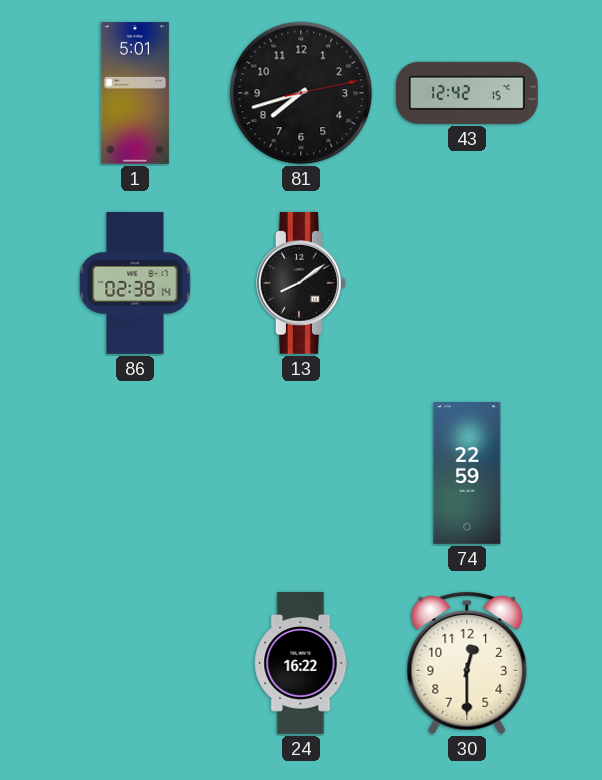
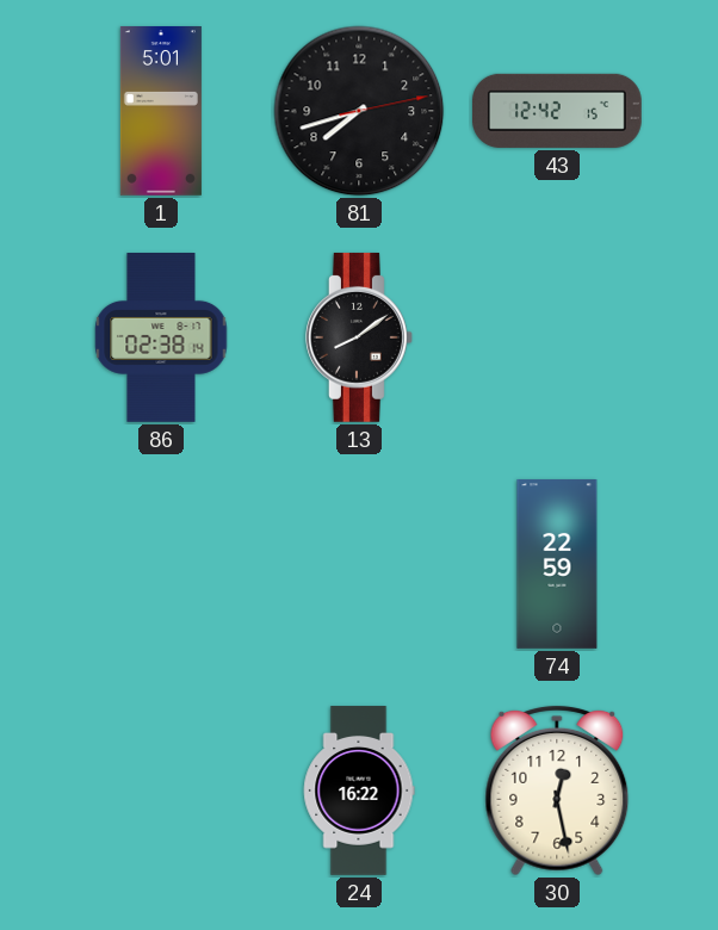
30: 12:30 -> 12:28
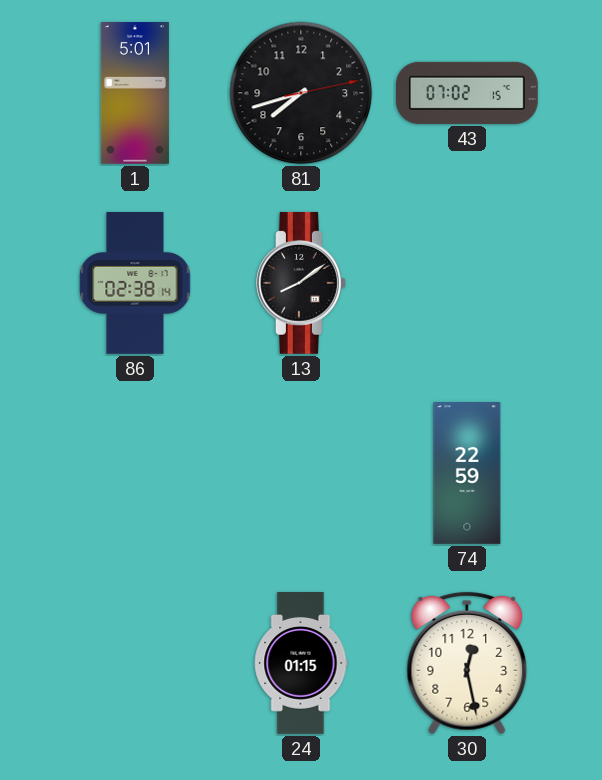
43: 12:42 -> 07:02
24: 16:22 -> 01:15
